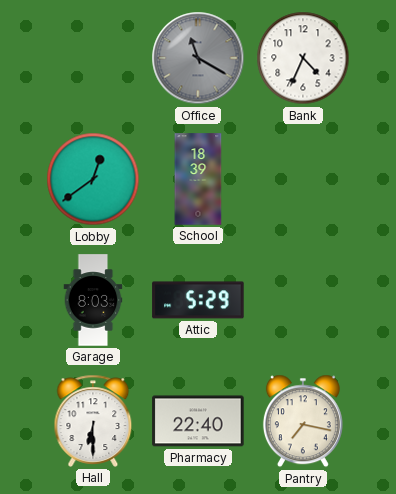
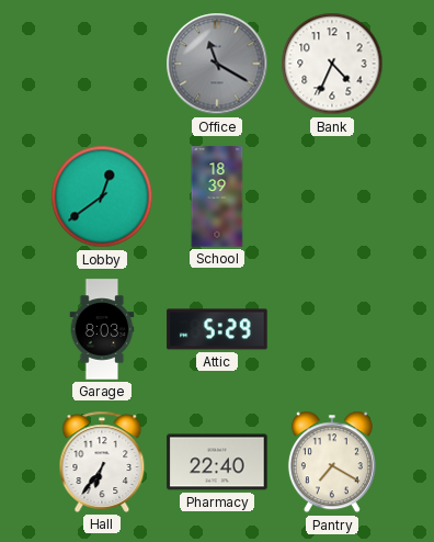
Hall: 6:30 -> 6:36
Pantry: 7:17 -> 7:20
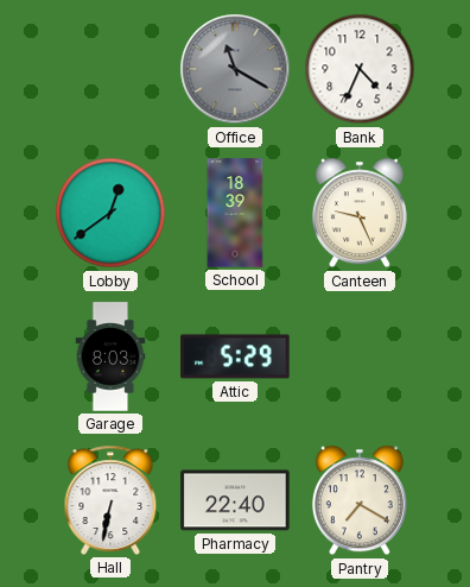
Canteen: none -> 9:26
Hall: 6:36 -> 6:32
